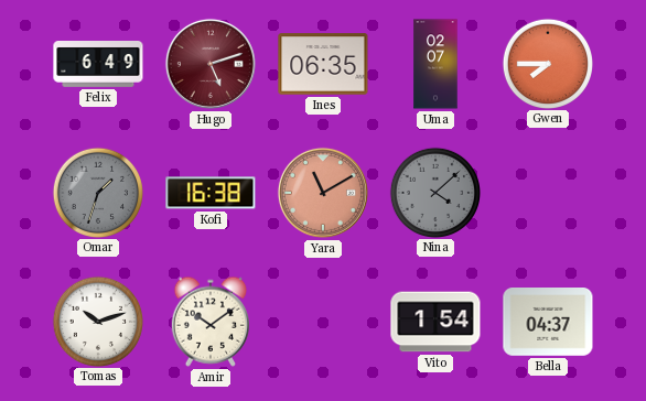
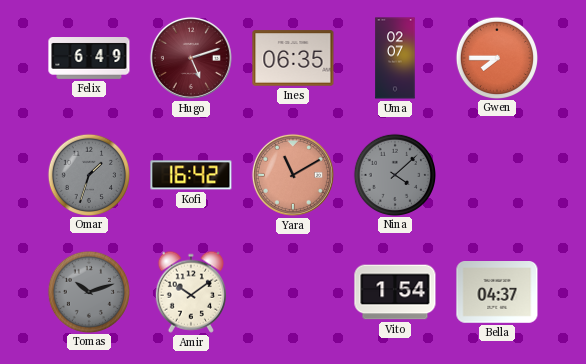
Kofi: 16:38 -> 16:42
Tomas dial: white -> grey
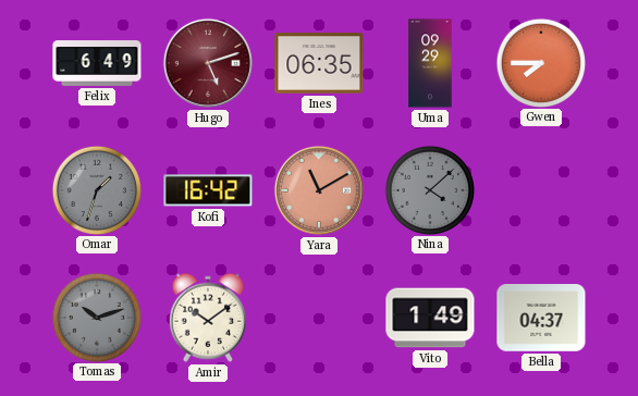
Uma: 02:07 -> 09:29
Vito: 1:54 -> 1:49
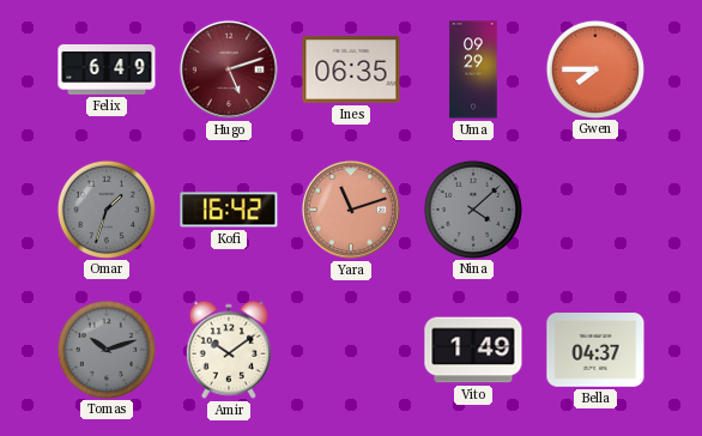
Yara: 11:10 -> 11:12
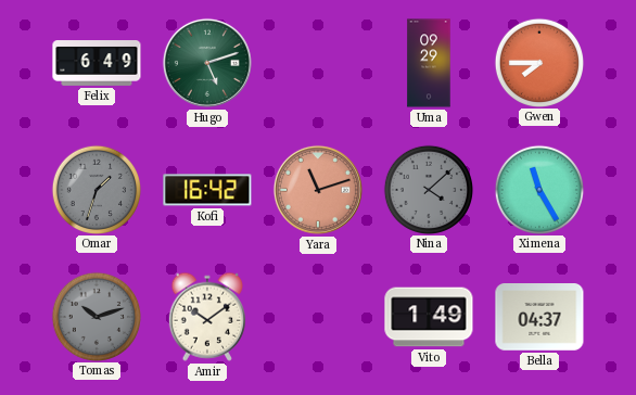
Hugo dial: burgundy -> green
Ines: 06:35 -> none
Ximena: none -> 11:25
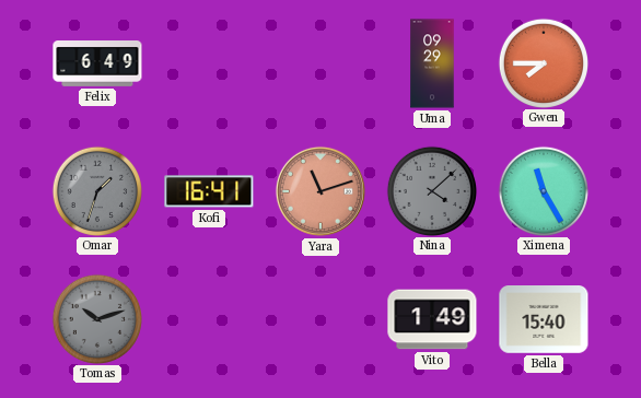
Hugo: 5:12 -> none
Kofi: 16:42 -> 16:41
Amir: 10:09 -> none
Bella: 04:37 -> 15:40
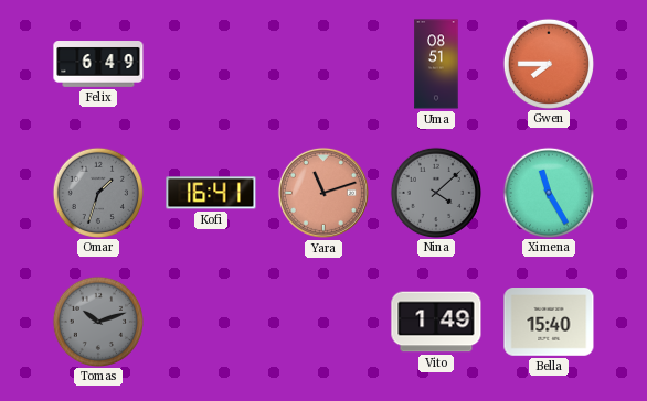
Uma: 09:29 -> 08:51
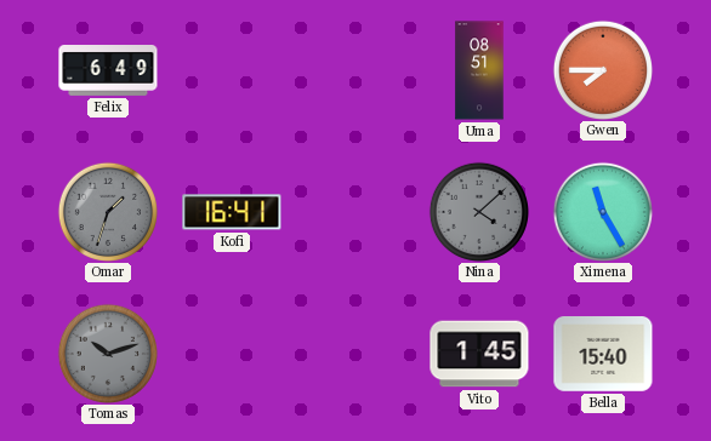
Yara: 11:12 -> none
Vito: 1:49 -> 1:45
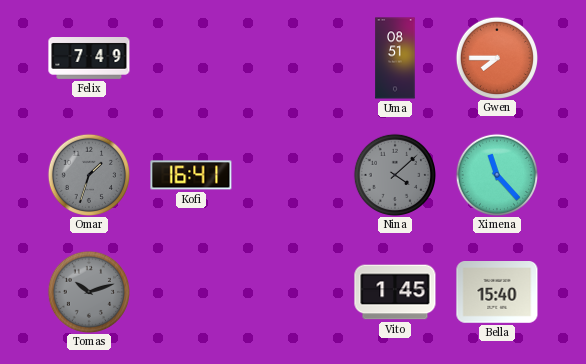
Felix: 6:49 -> 7:49
Ximena: 11:25 -> 11:23
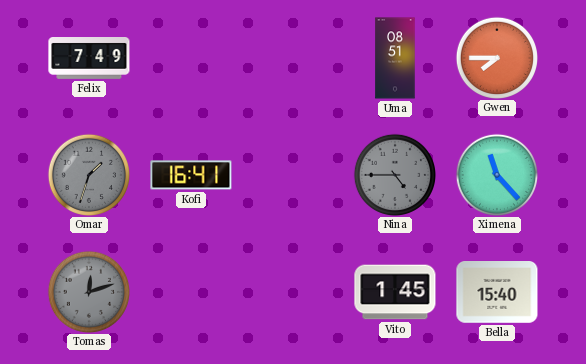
Nina: 4:08 -> 4:45
Tomas: 10:12 -> 12:12
